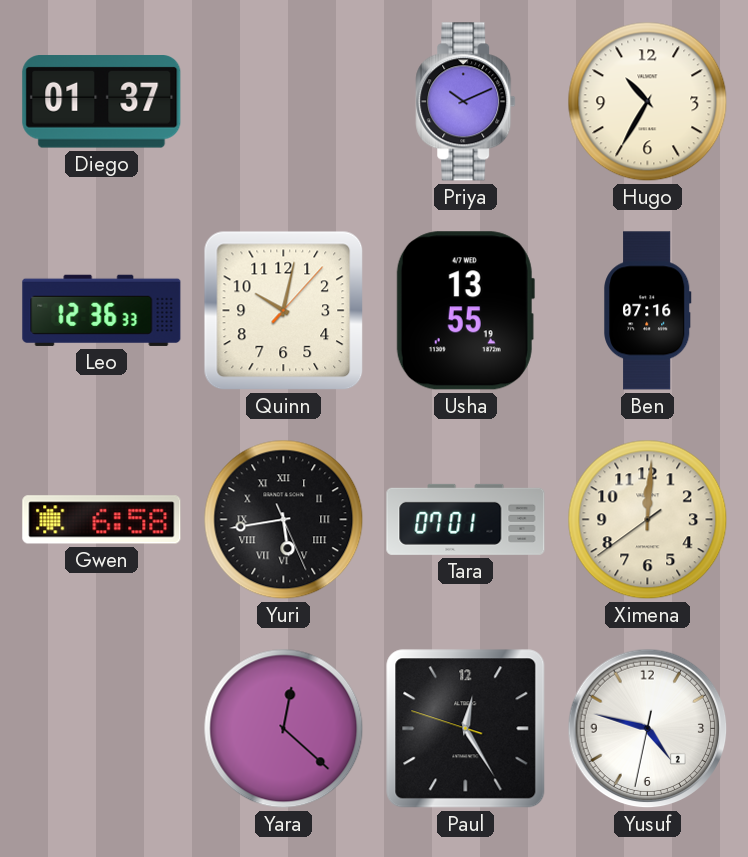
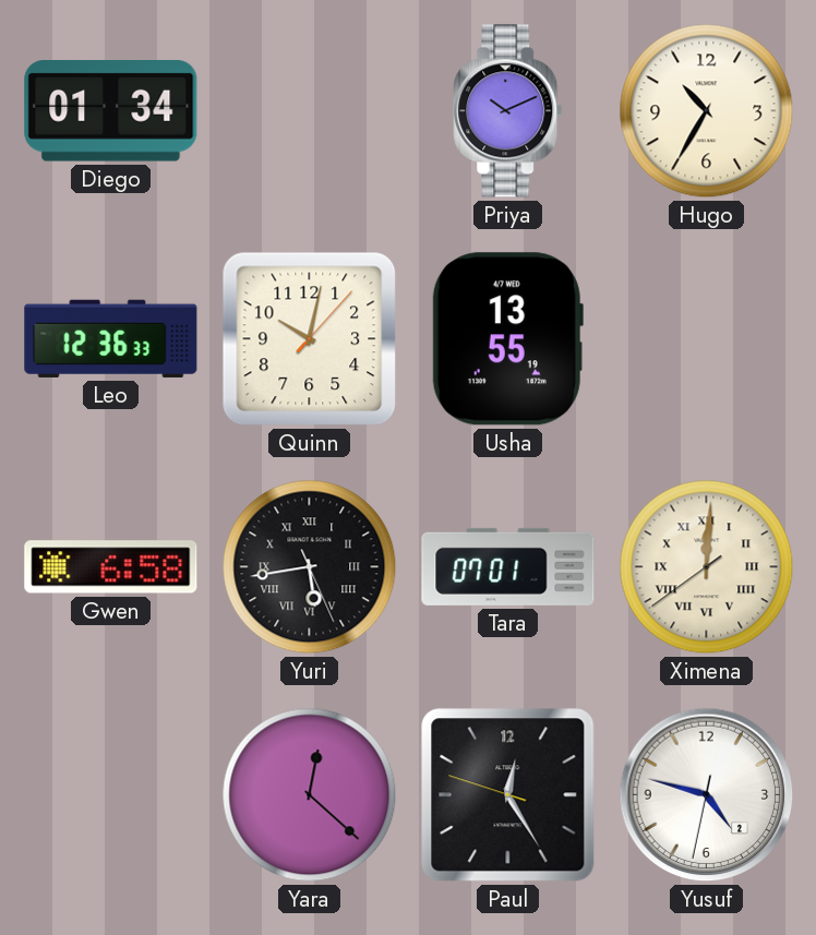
Diego: 01:37 -> 01:34
Ben: 07:16 -> none
Ximena numerals: Arabic -> Roman
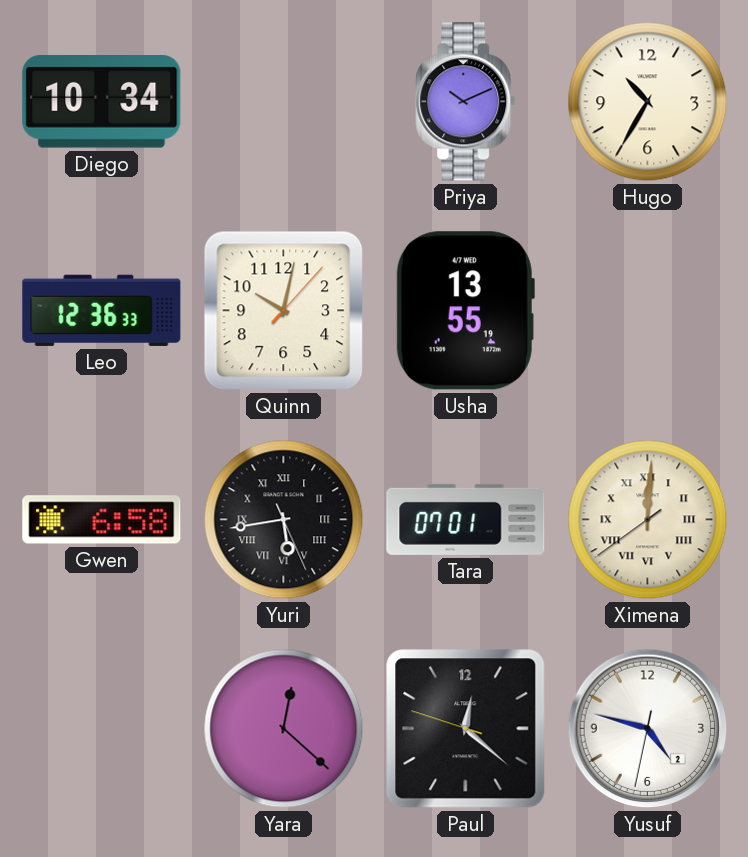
Diego: 01:34 -> 10:34
Paul: 12:24 -> 12:21
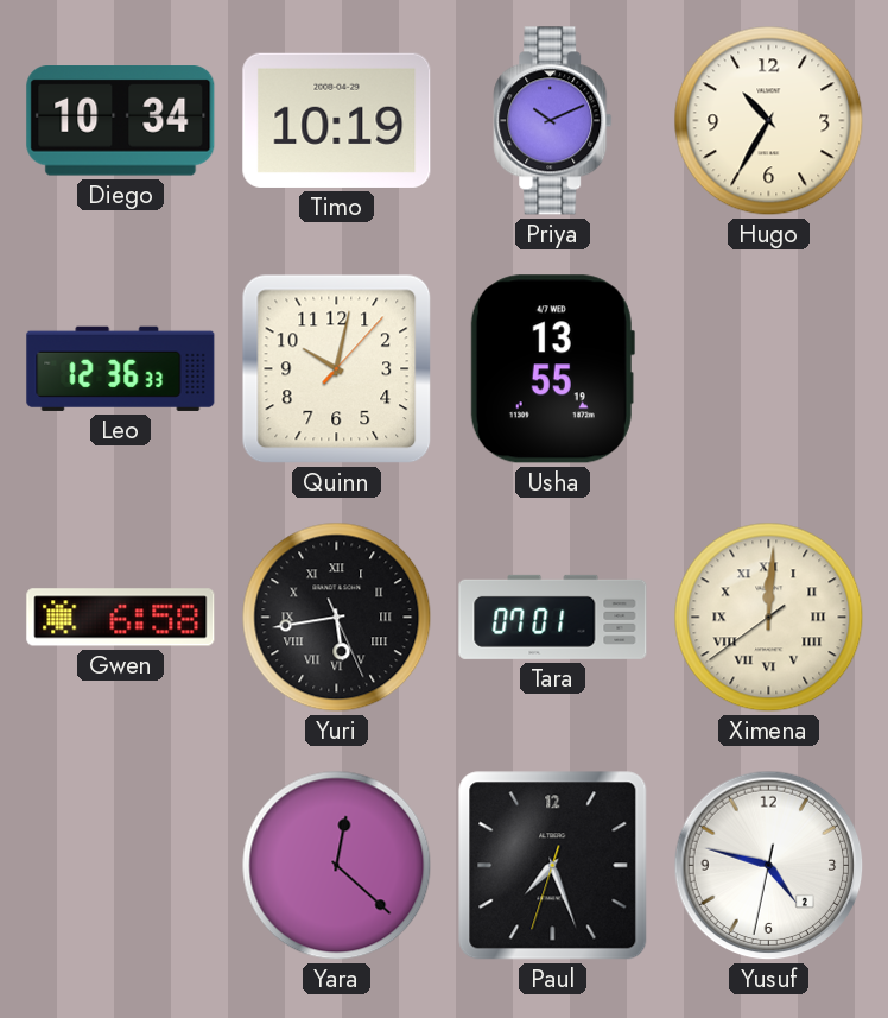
Timo: none -> 10:19
Paul: 12:21 -> 7:26
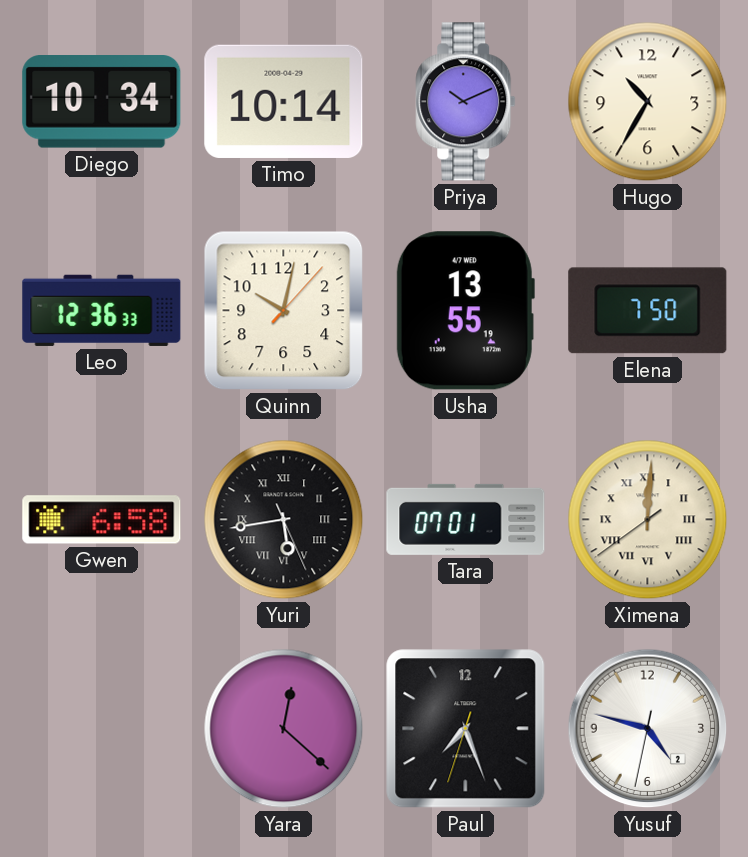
Timo: 10:19 -> 10:14
Elena: none -> 7:50
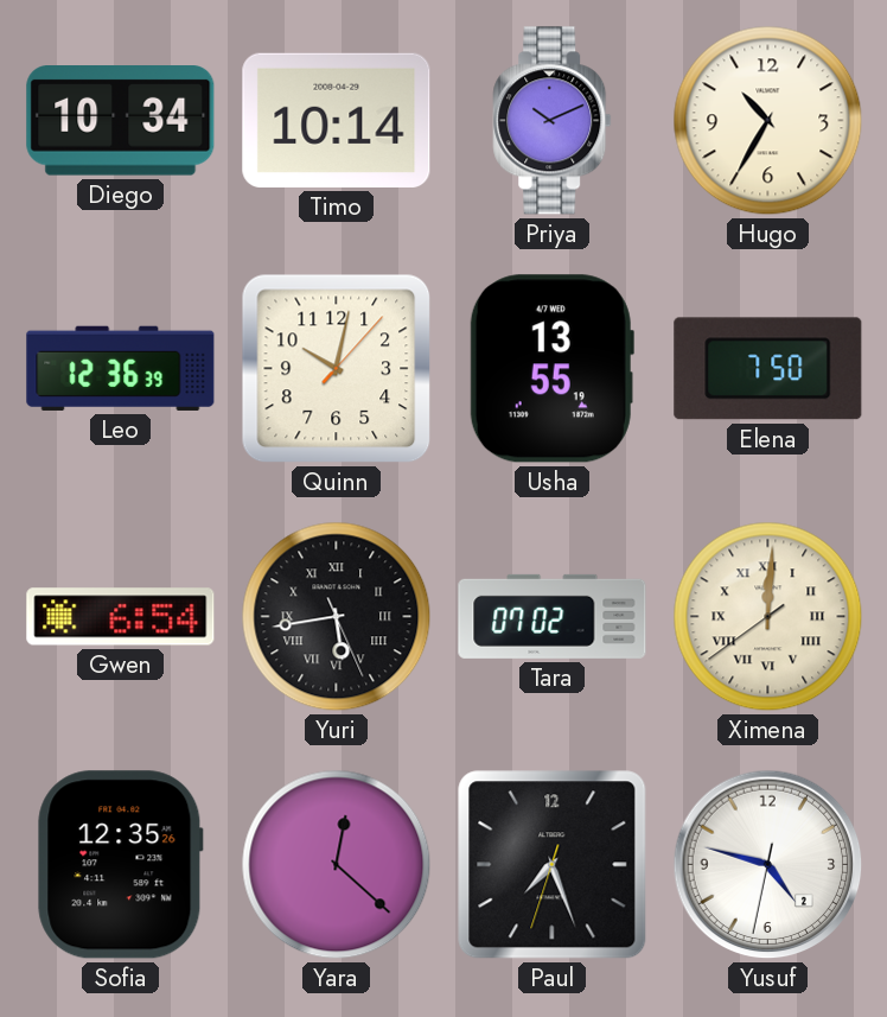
Leo: 12:36:33 -> 12:36:39
Gwen: 6:58 -> 6:54
Tara: 07:01 -> 07:02
Sofia: none -> 12:35
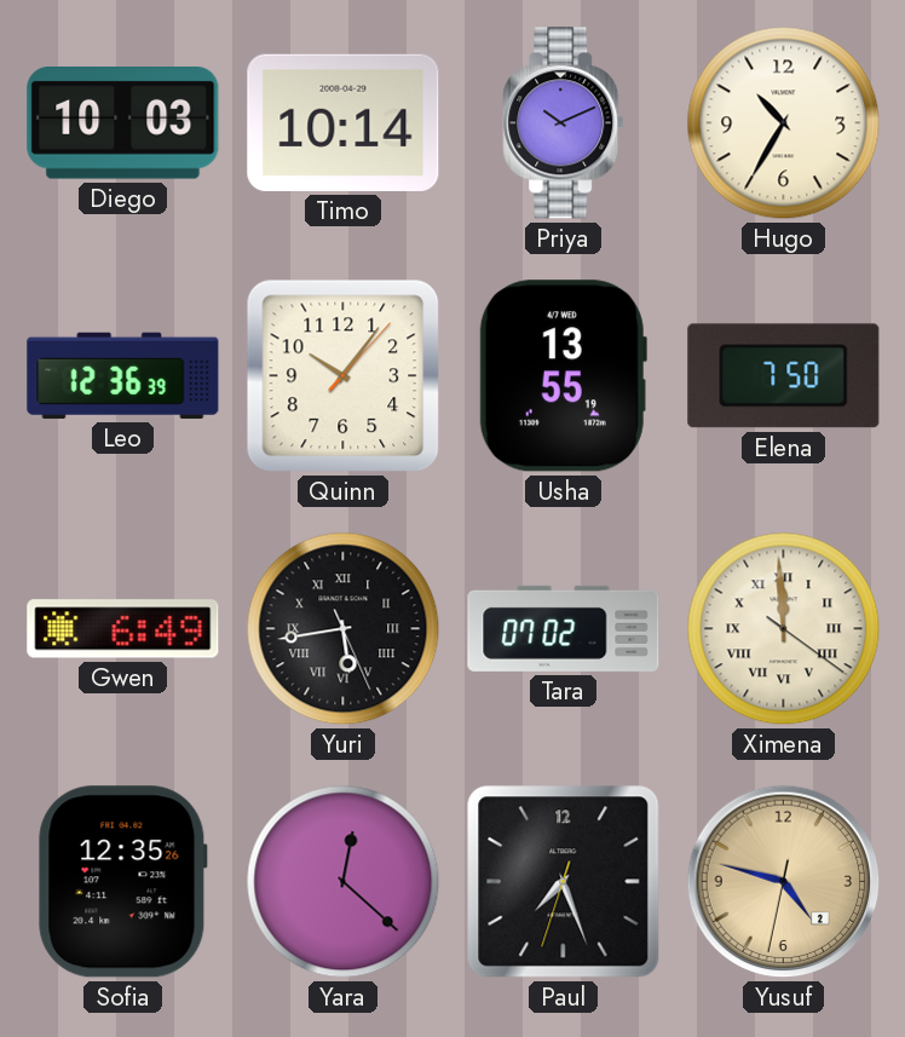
Diego: 10:34 -> 10:03
Quinn: 10:02 -> 10:06
Gwen: 6:54 -> 6:49
Ximena: 12:00 -> 11:59
Yusuf dial: white -> champagne
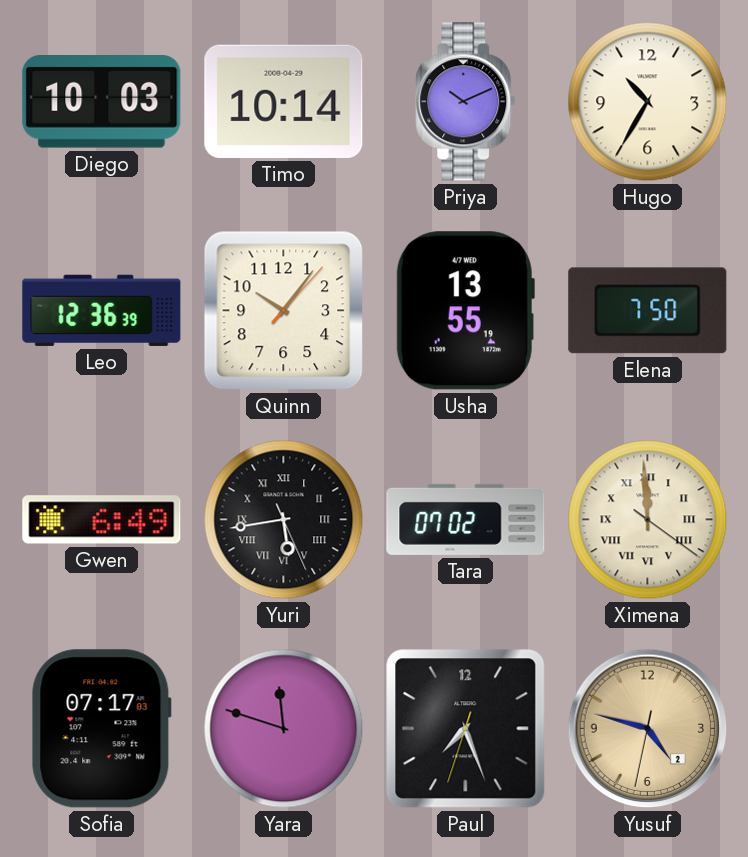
Sofia: 12:35 -> 07:17
Yara: 12:22 -> 11:48
